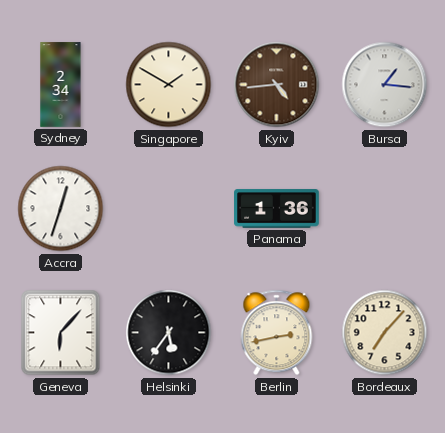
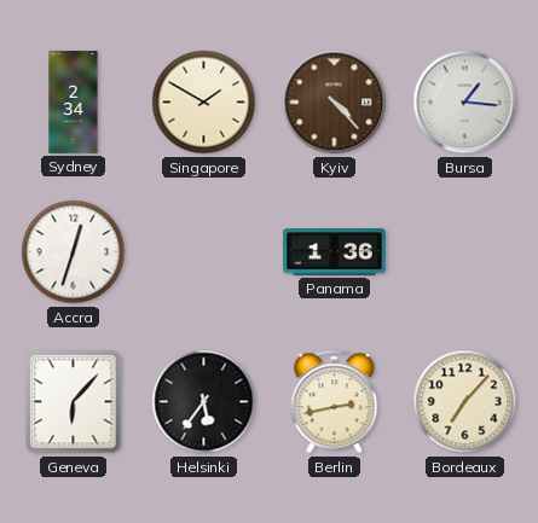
Kyiv: 4:44 -> 4:23
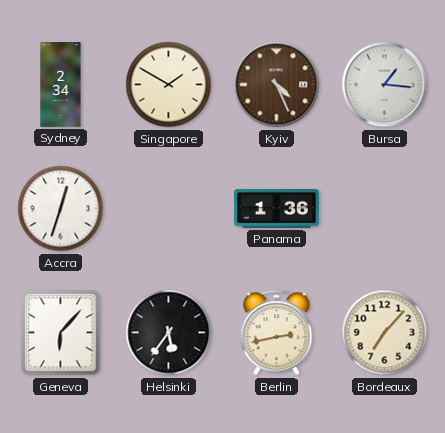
Kyiv: 4:23 -> 4:26
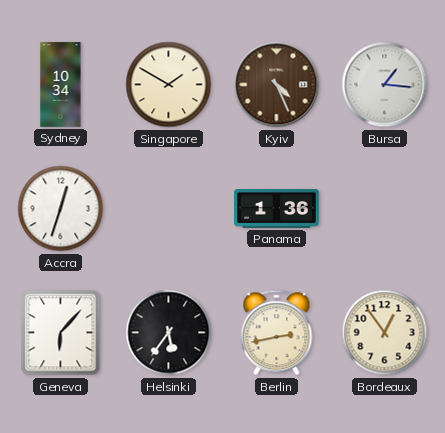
Sydney: 2:34 -> 10:34
Bordeaux: 7:07 -> 12:54
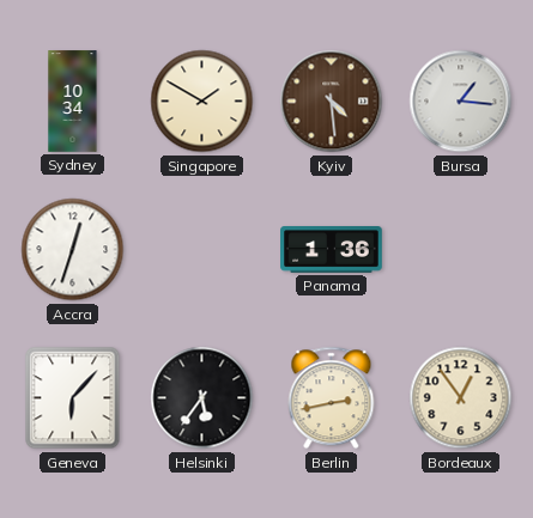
Kyiv: 4:26 -> 4:29
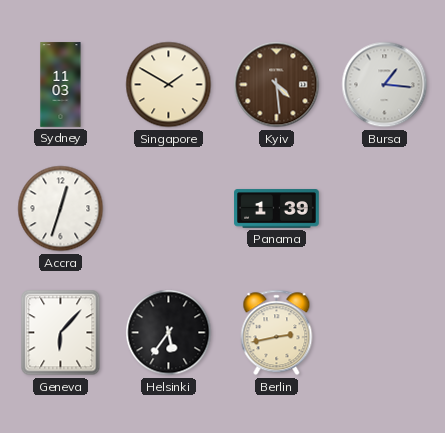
Sydney: 10:34 -> 11:03
Panama: 1:36 -> 1:39
Bordeaux: 12:54 -> none
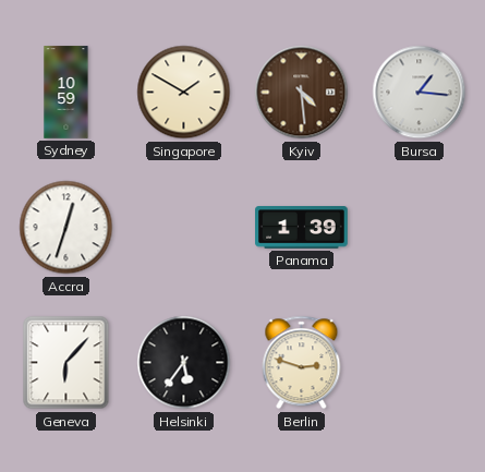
Sydney: 11:03 -> 10:59
Berlin: 2:43 -> 2:48
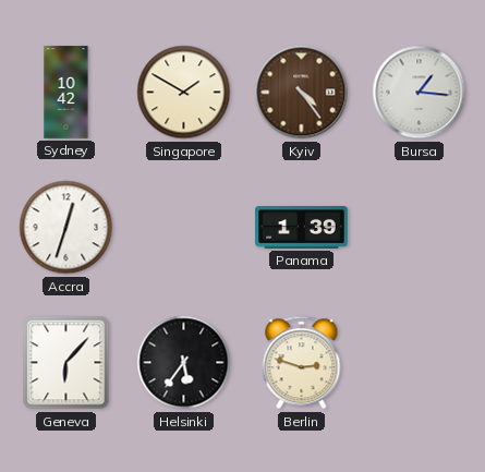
Sydney: 10:59 -> 10:42
Kyiv: 4:29 -> 4:24
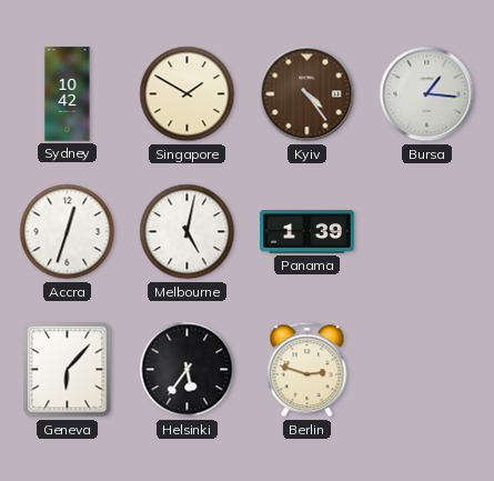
Melbourne: none -> 5:02
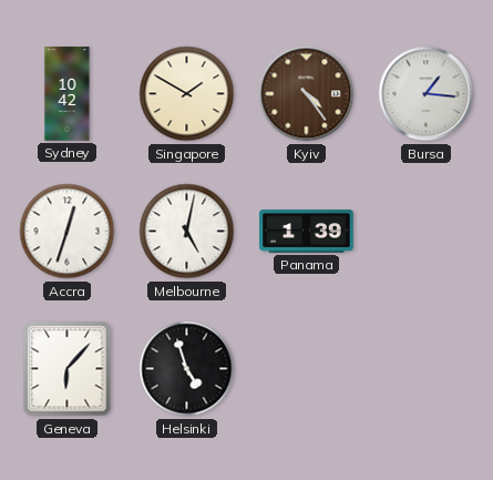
Helsinki: 5:36 -> 4:57
Berlin: 2:48 -> none
